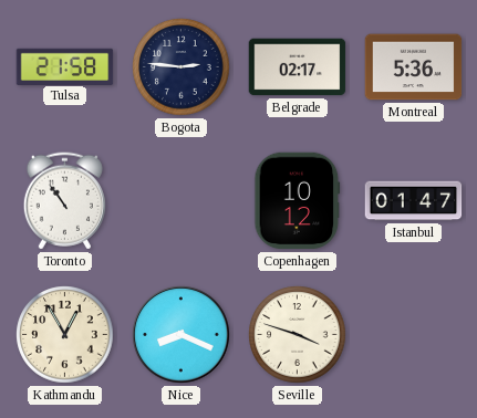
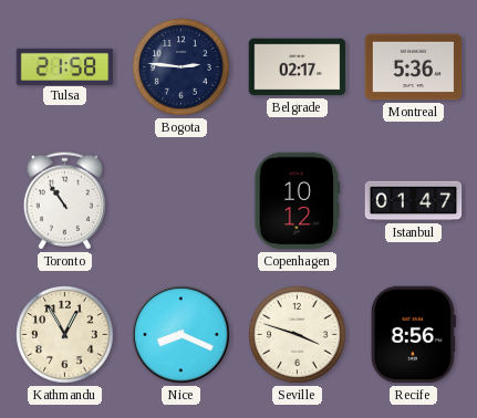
Recife: none -> 8:56
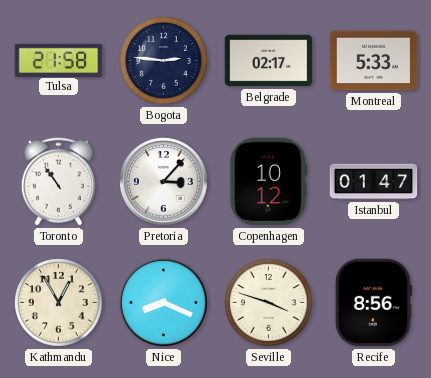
Montreal: 5:36 -> 5:33
Pretoria: none -> 3:07
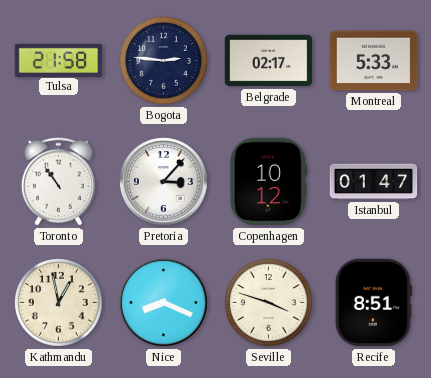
Kathmandu: 12:55 -> 12:58
Recife: 8:56 -> 8:51
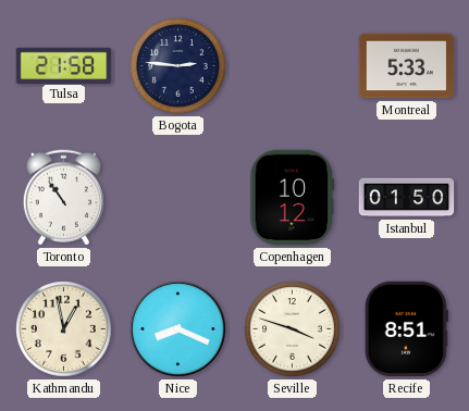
Belgrade: 02:17 -> none
Pretoria: 3:07 -> none
Istanbul: 01:47 -> 01:50
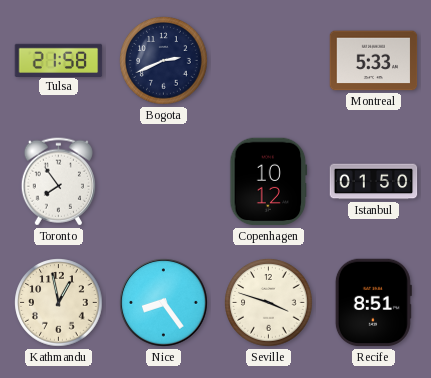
Bogota: 2:46 -> 2:41
Toronto: 10:54 -> 7:54
Nice: 8:19 -> 8:24
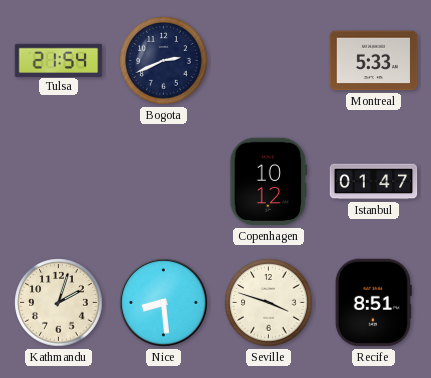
Tulsa: 21:58 -> 21:54
Toronto: 7:54 -> none
Istanbul: 01:50 -> 01:47
Kathmandu: 12:58 -> 2:03
Nice: 8:24 -> 8:29
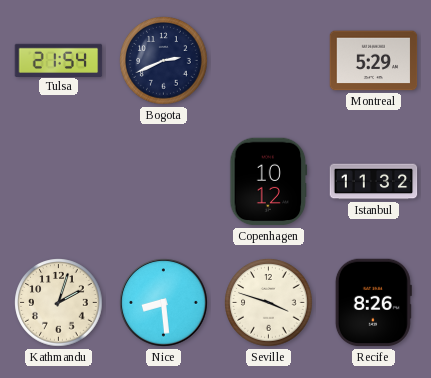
Montreal: 5:33 -> 5:29
Istanbul: 01:47 -> 11:32
Recife: 8:51 -> 8:26
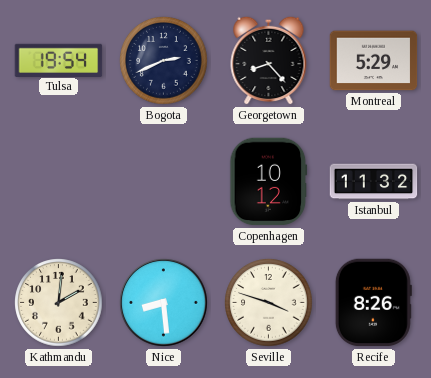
Tulsa: 21:54 -> 19:54
Georgetown: none -> 8:23
Kathmandu: 2:03 -> 2:01
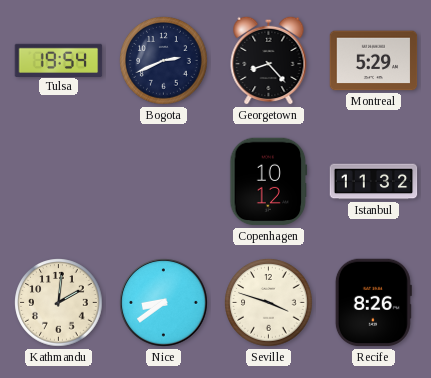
Nice: 8:29 -> 8:39
